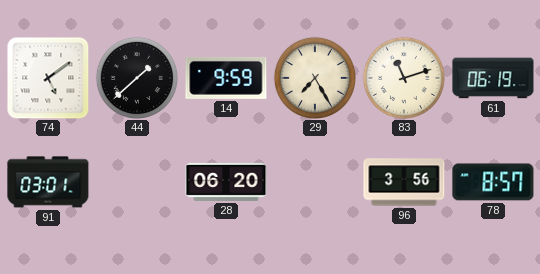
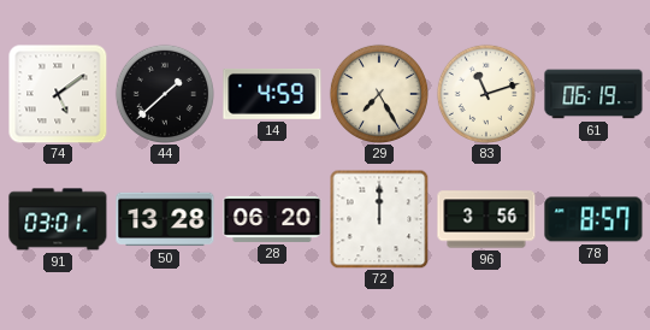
14: 9:59 -> 4:59
50: none -> 13:28
72: none -> 12:00
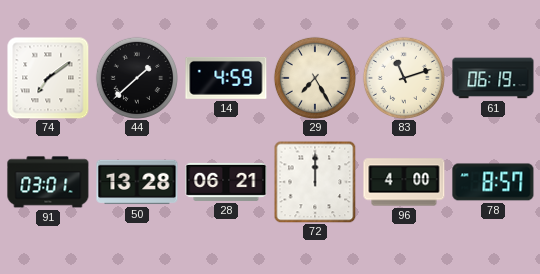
74: 5:09 -> 7:09
28: 06:20 -> 06:21
96: 3:56 -> 4:00
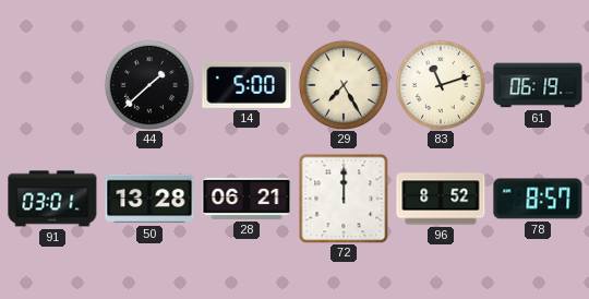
74: 7:09 -> none
14: 4:59 -> 5:00
96: 4:00 -> 8:52
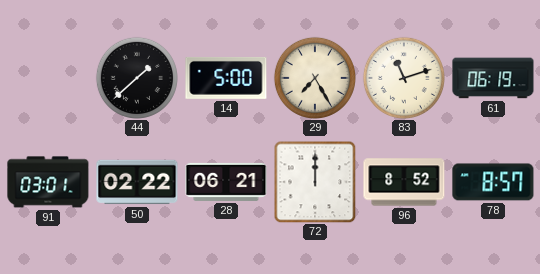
50: 13:28 -> 02:22
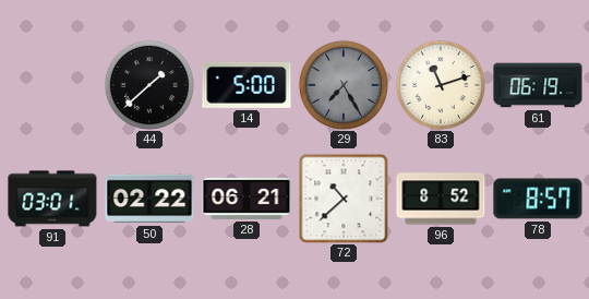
29 dial: cream -> grey
72: 12:00 -> 10:38
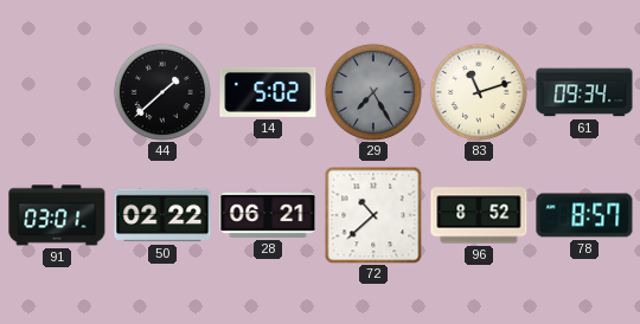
14: 5:00 -> 5:02
61: 06:19 -> 09:34
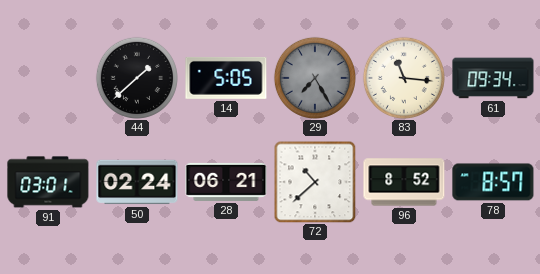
14: 5:02 -> 5:05
83: 11:12 -> 11:16
50: 02:22 -> 02:24
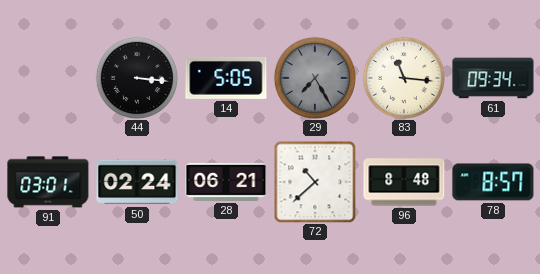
44: 1:38 -> 3:16
96: 8:52 -> 8:48
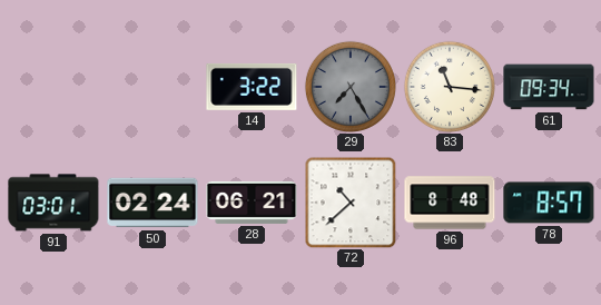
44: 3:16 -> none
14: 5:05 -> 3:22
